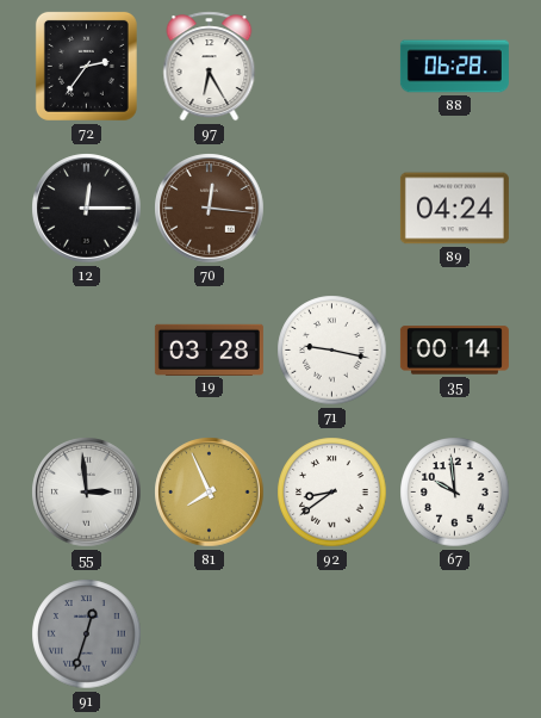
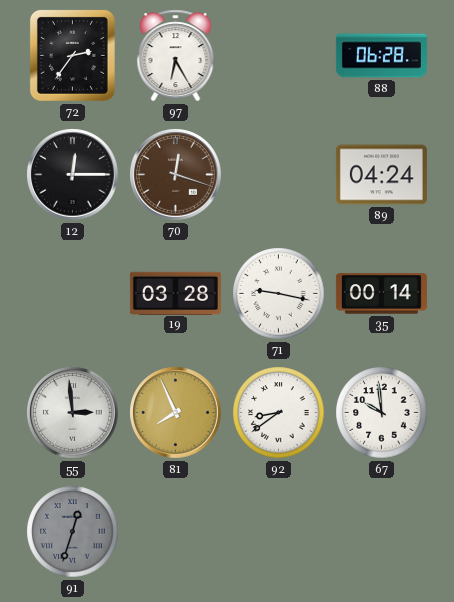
70: 12:16 -> 12:18
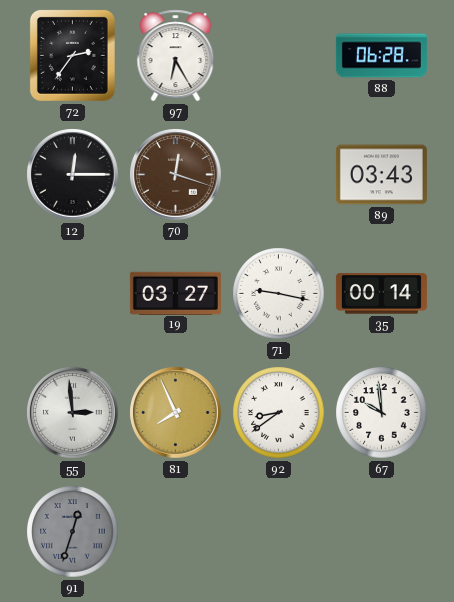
89: 04:24 -> 03:43
19: 03:28 -> 03:27
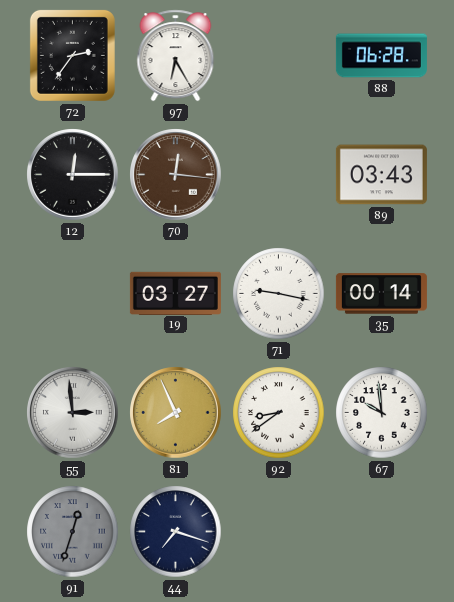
70: 12:18 -> 12:16
44: none -> 7:18
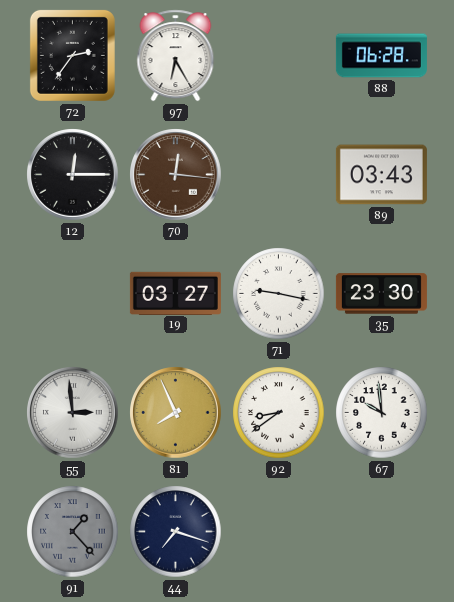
35: 00:14 -> 23:30
91: 12:33 -> 1:23
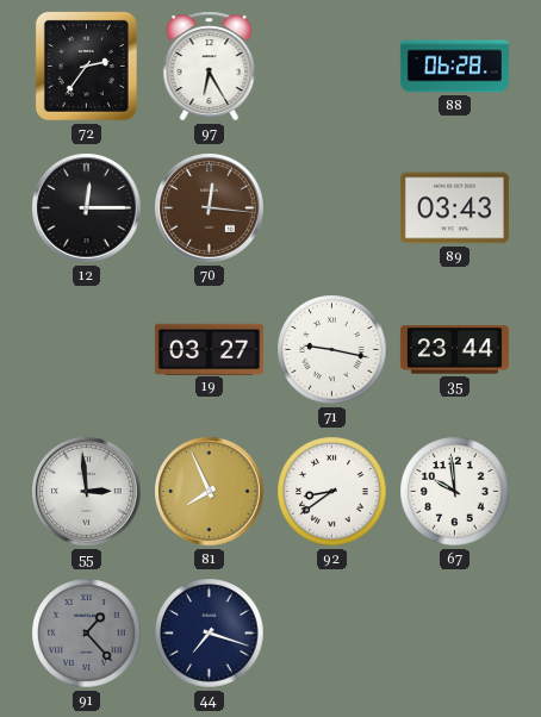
35: 23:30 -> 23:44
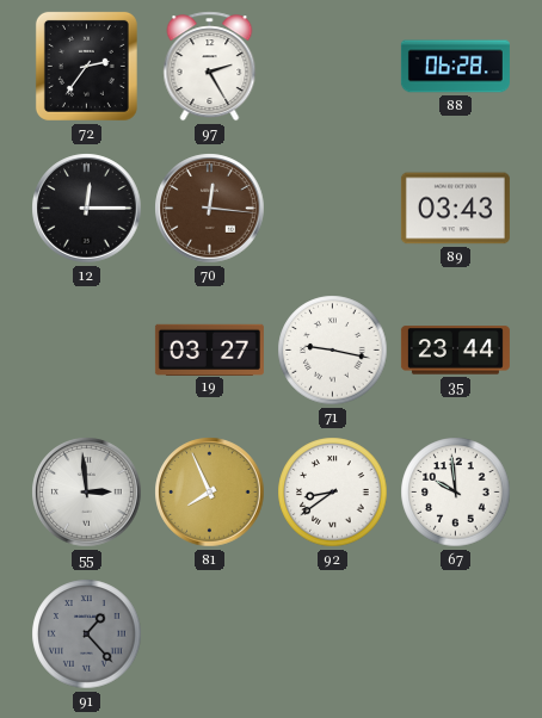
97: 6:25 -> 2:25
44: 7:18 -> none
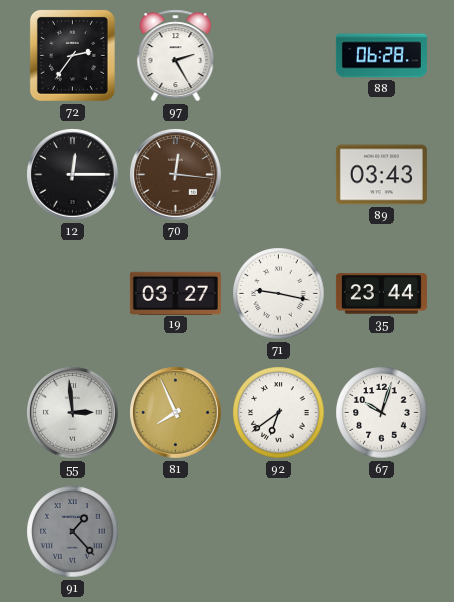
92: 8:39 -> 6:39
67: 9:59 -> 10:03
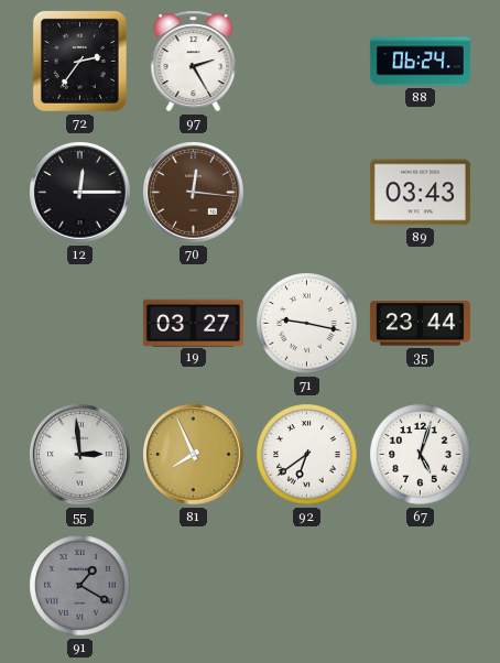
88: 06:28 -> 06:24
67: 10:03 -> 5:03
91: 1:23 -> 1:20
